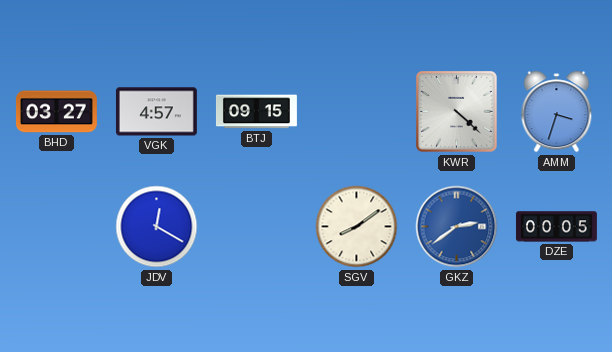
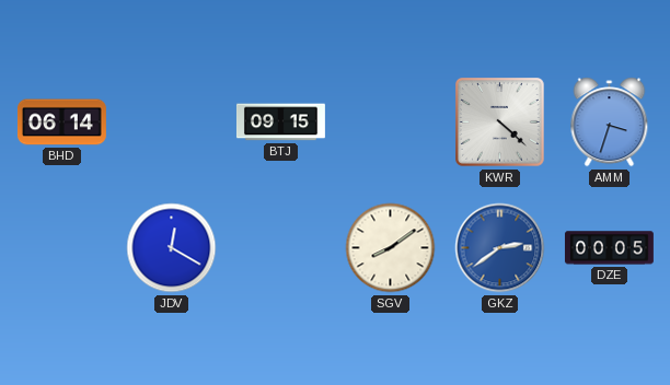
BHD: 03:27 -> 06:14
VGK: 4:57 -> none
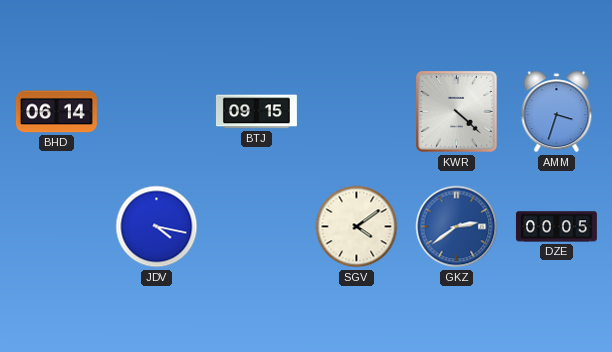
JDV: 12:20 -> 4:17
SGV: 8:09 -> 4:09
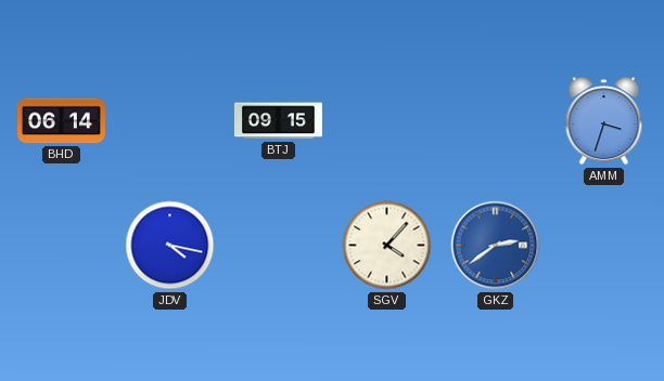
KWR: 4:22 -> none
SGV: 4:09 -> 4:07
DZE: 00:05 -> none
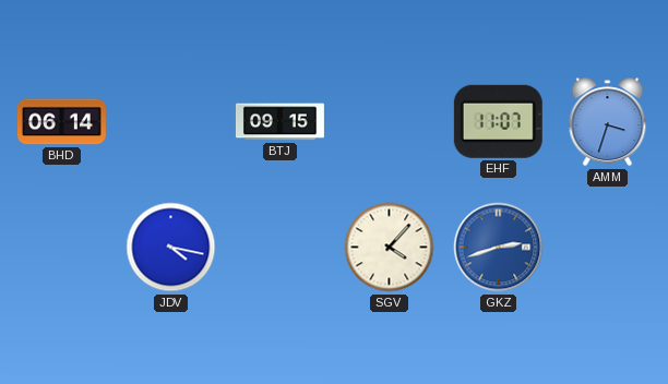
EHF: none -> 11:07
GKZ: 2:39 -> 2:42
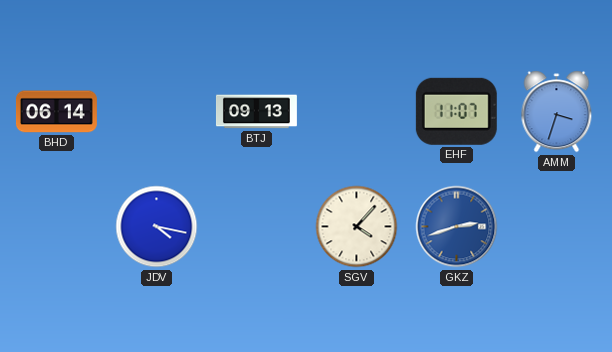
BTJ: 09:15 -> 09:13
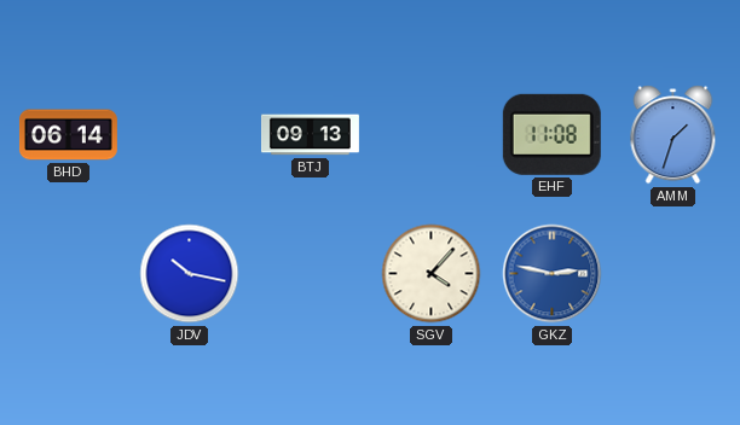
EHF: 11:07 -> 11:08
AMM: 3:33 -> 1:33
JDV: 4:17 -> 10:17
GKZ: 2:42 -> 2:47
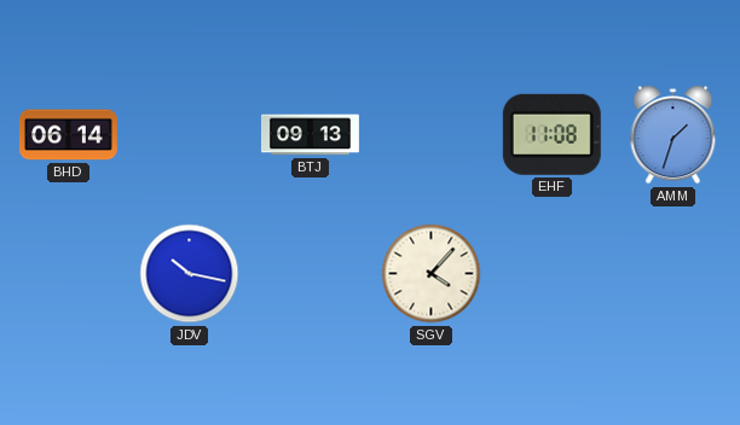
GKZ: 2:47 -> none
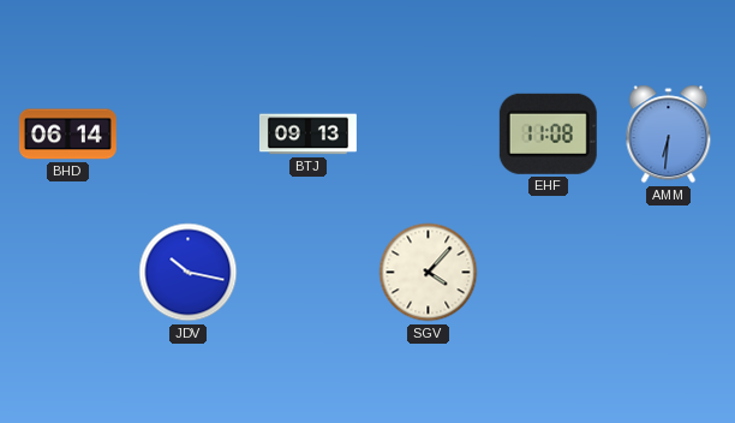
AMM: 1:33 -> 6:31
